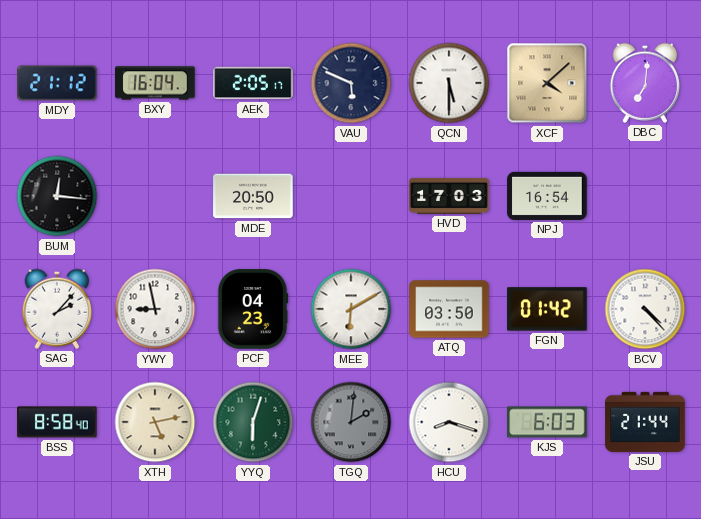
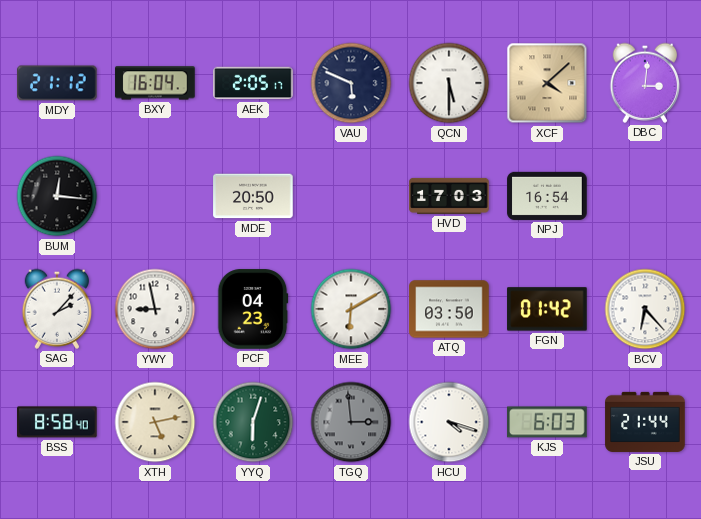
DBC: 7:01 -> 3:01
BCV: 4:23 -> 6:23
TGQ: 2:01 -> 2:59
HCU: 8:18 -> 4:18
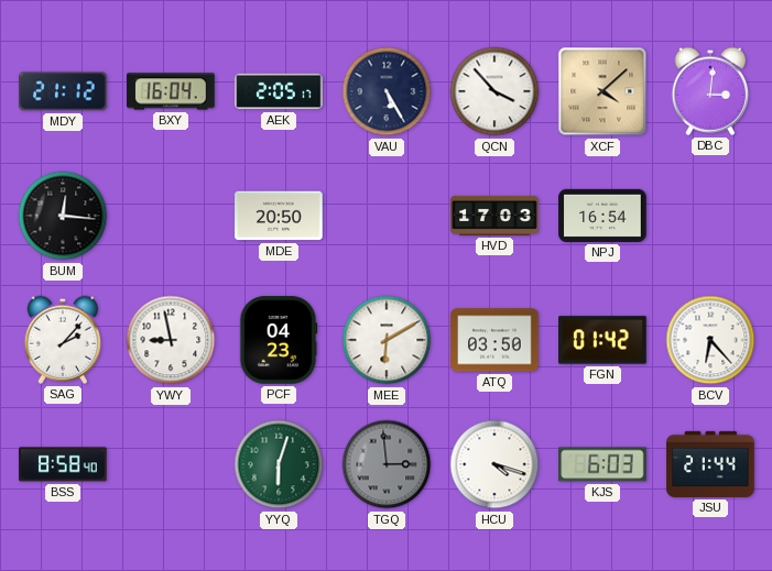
VAU: 5:49 -> 5:25
QCN: 5:30 -> 3:53
XTH: 5:13 -> none
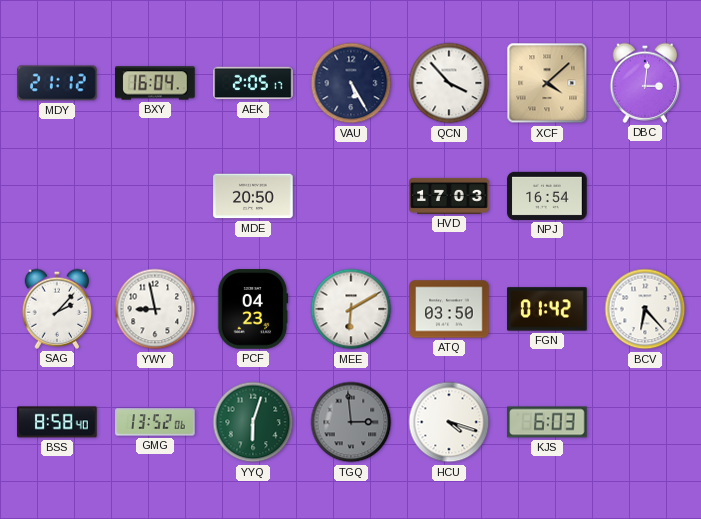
BUM: 12:16 -> none
GMG: none -> 13:52
JSU: 21:44 -> none
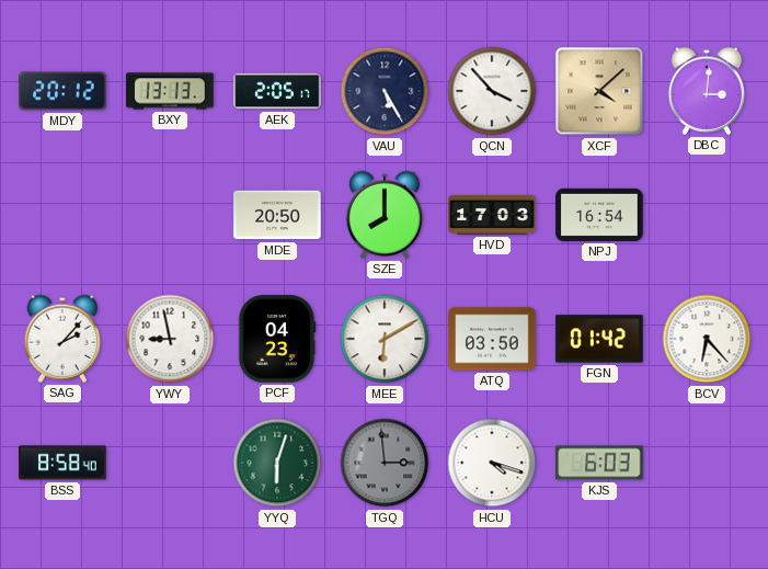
MDY: 21:12 -> 20:12
BXY: 16:04 -> 13:13
SZE: none -> 8:00
GMG: 13:52 -> none
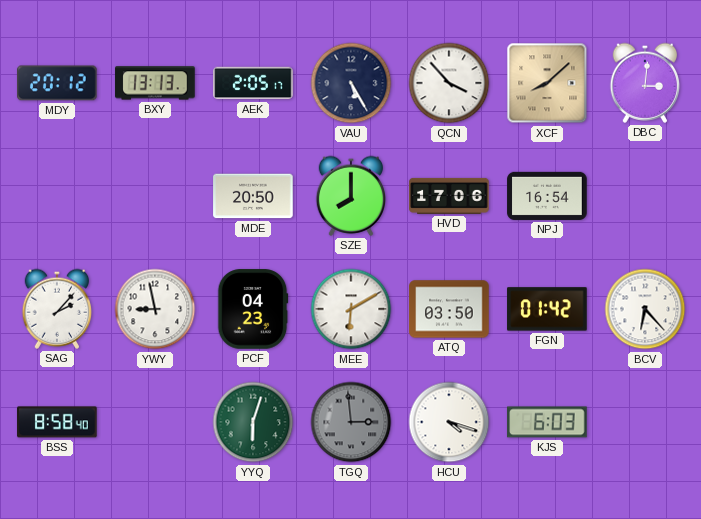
XCF: 4:08 -> 8:08
HVD: 17:03 -> 17:06
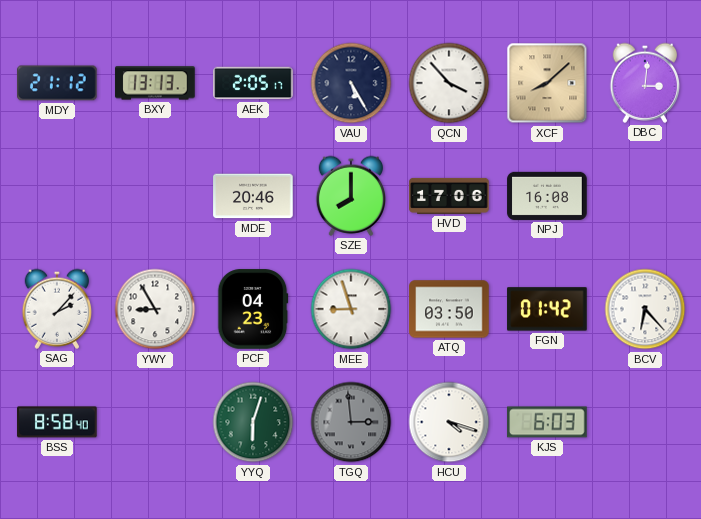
MDY: 20:12 -> 21:12
MDE: 20:50 -> 20:46
NPJ: 16:54 -> 16:08
YWY: 8:58 -> 8:55
MEE: 6:10 -> 8:57
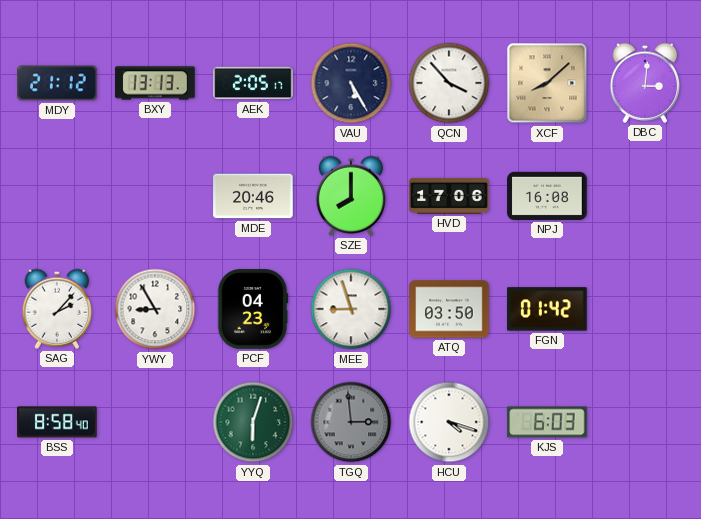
BCV: 6:23 -> none
